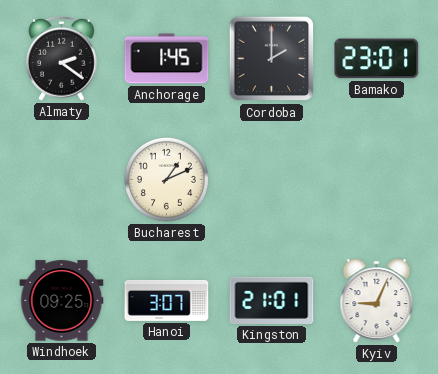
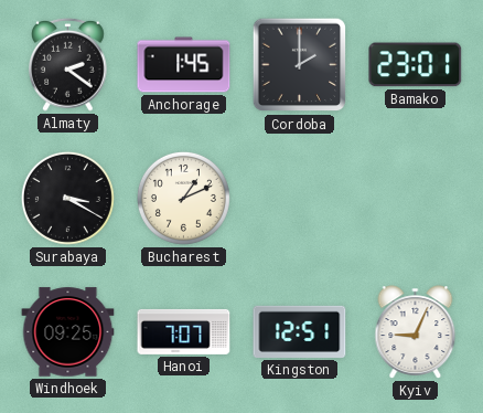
Surabaya: none -> 3:20
Hanoi: 3:07 -> 7:07
Kingston: 21:01 -> 12:51
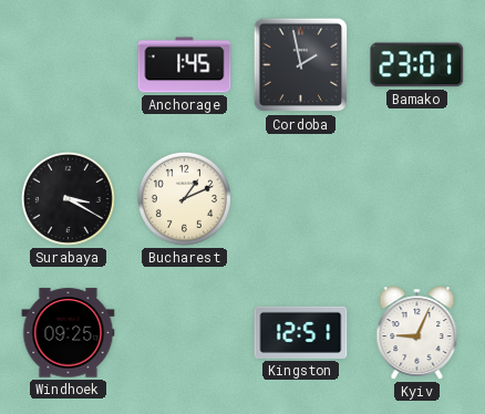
Almaty: 2:21 -> none
Cordoba: 2:00 -> 1:58
Hanoi: 7:07 -> none
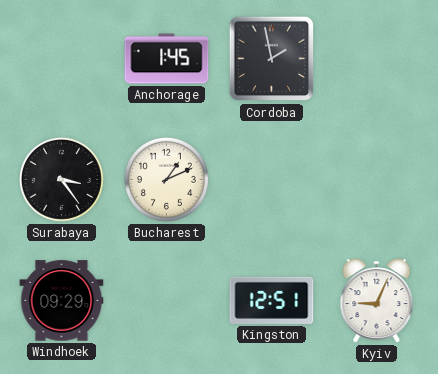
Bamako: 23:01 -> none
Surabaya: 3:20 -> 3:24
Windhoek: 09:25 -> 09:29
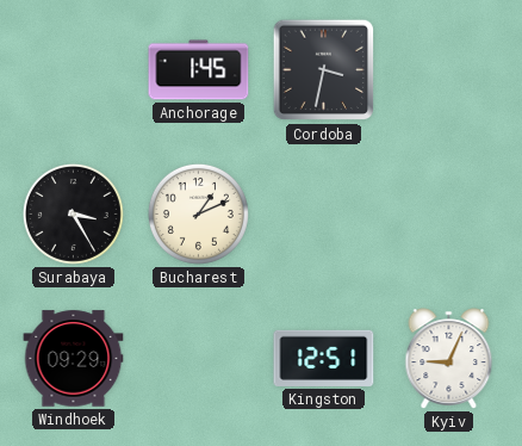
Cordoba: 1:58 -> 3:32
Surabaya: 3:24 -> 3:25
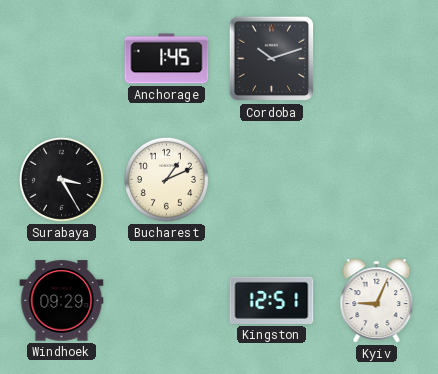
Cordoba: 3:32 -> 10:12
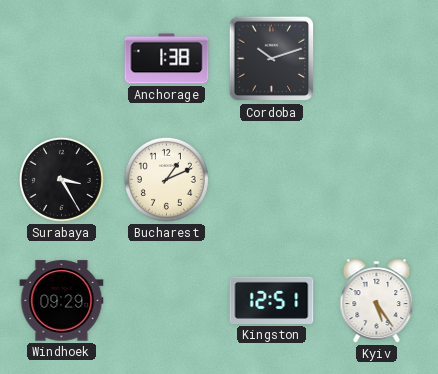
Anchorage: 1:45 -> 1:38
Kyiv: 9:04 -> 5:24
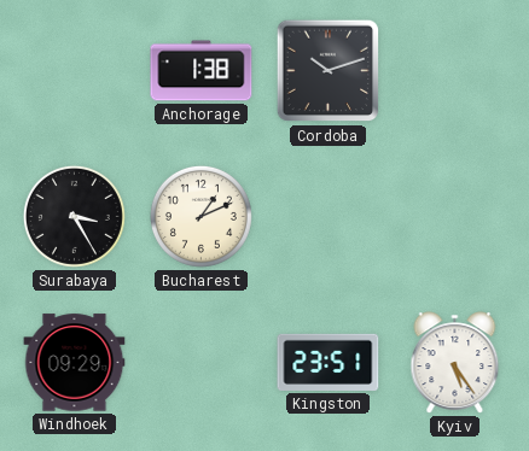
Kingston: 12:51 -> 23:51
